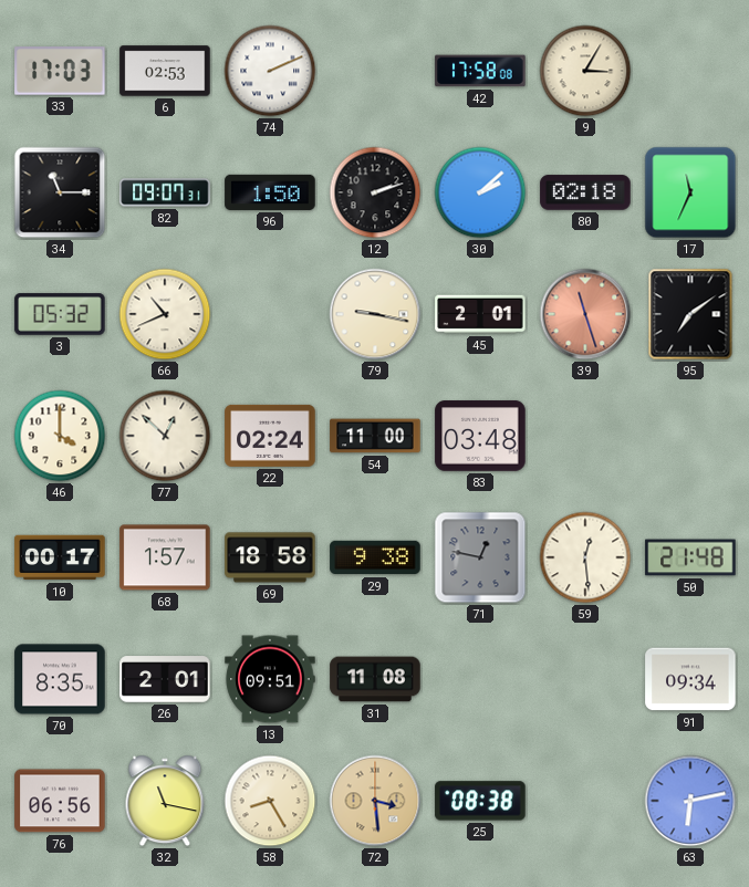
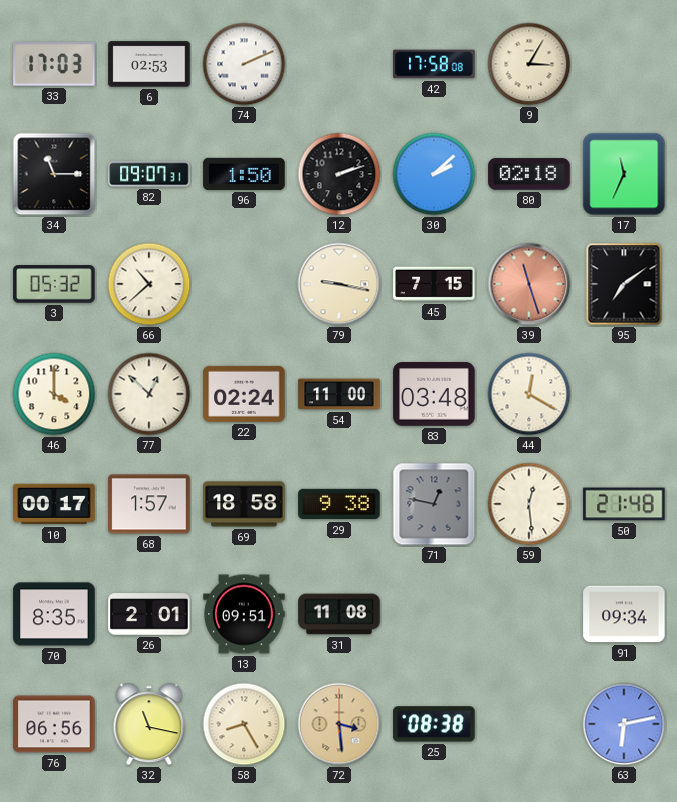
66: 10:41 -> 10:38
45: 2:01 -> 7:15
44: none -> 12:20
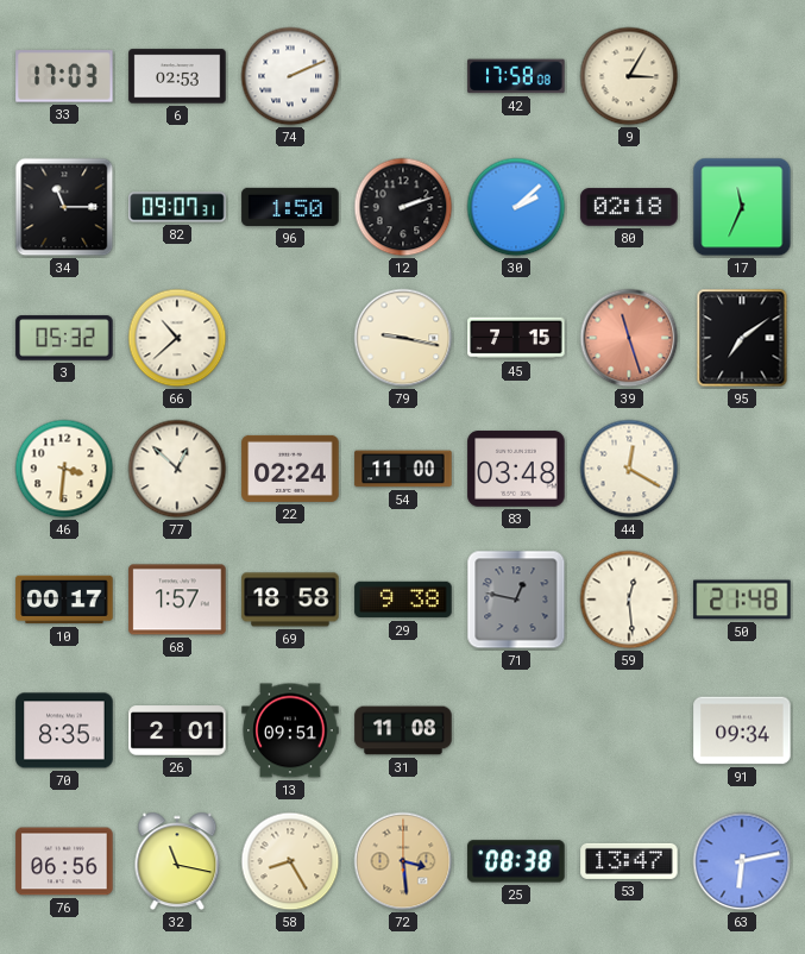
46: 4:00 -> 3:31
53: none -> 13:47
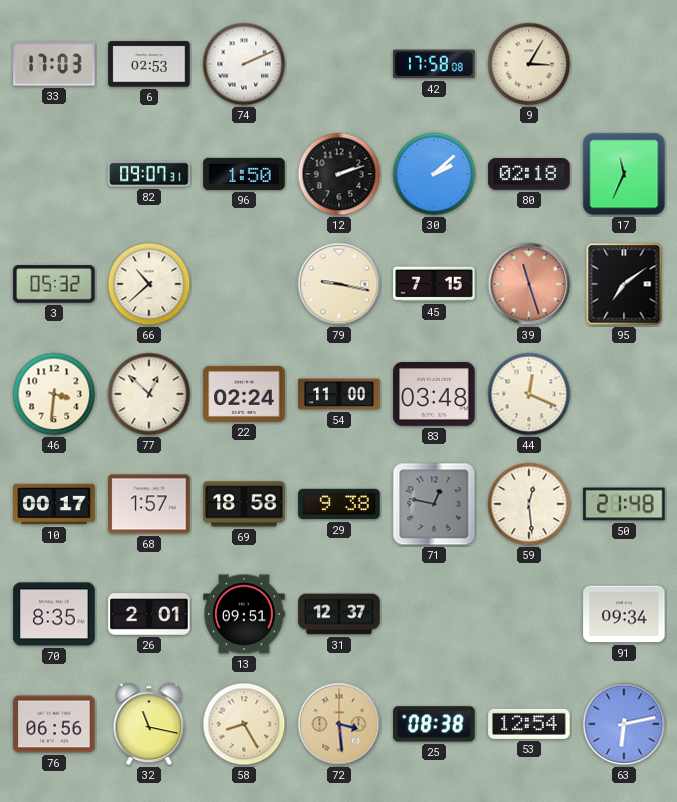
34: 11:15 -> none
44: 12:20 -> 12:19
31: 11:08 -> 12:37
53: 13:47 -> 12:54
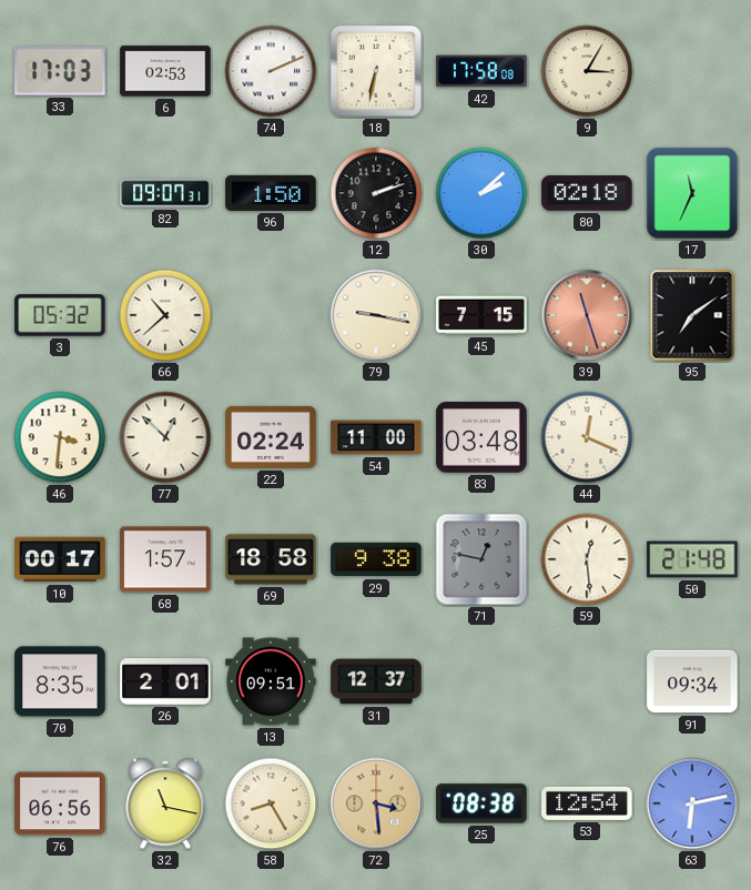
18: none -> 6:32
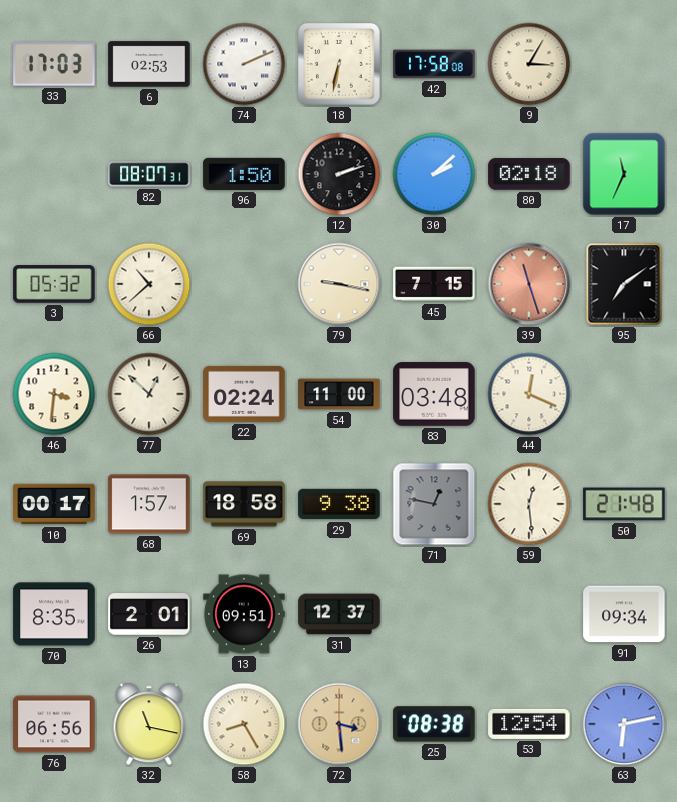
82: 09:07 -> 08:07
